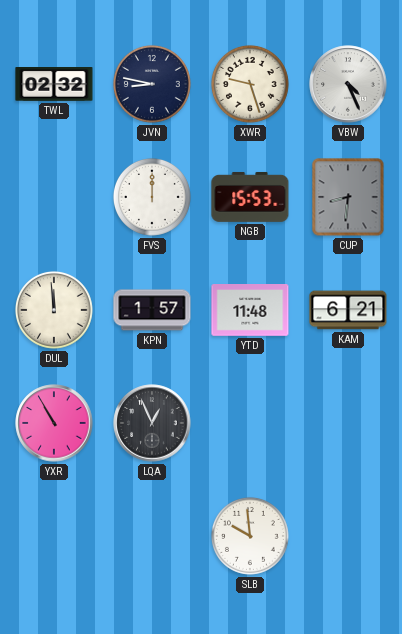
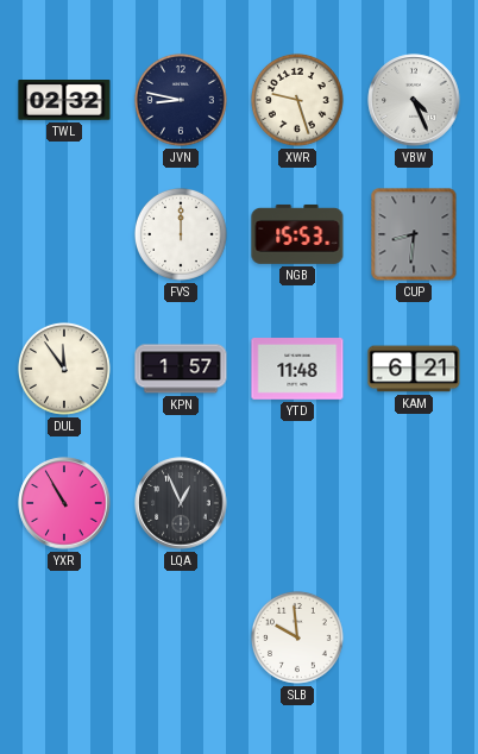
DUL: 11:59 -> 11:54
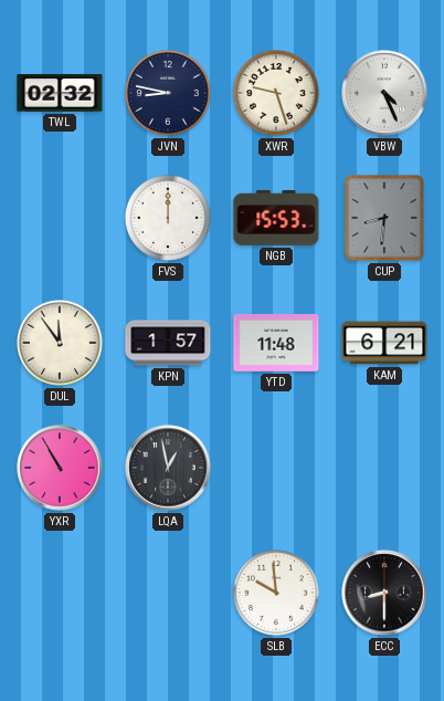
LQA: 12:56 -> 12:58
ECC: none -> 8:30
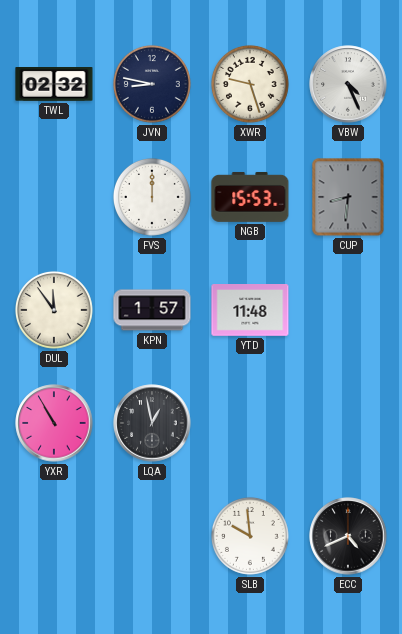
KAM: 6:21 -> none
ECC: 8:30 -> 4:41
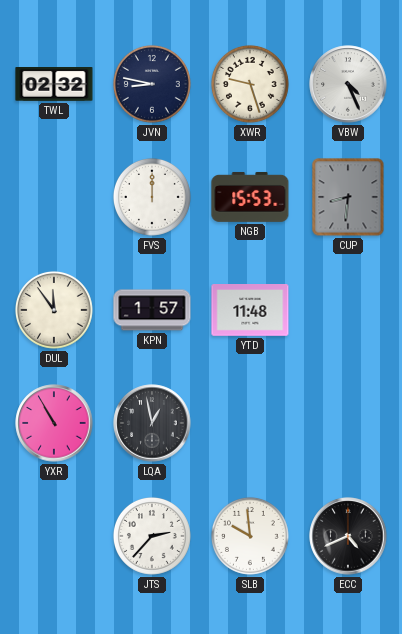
JTS: none -> 2:37
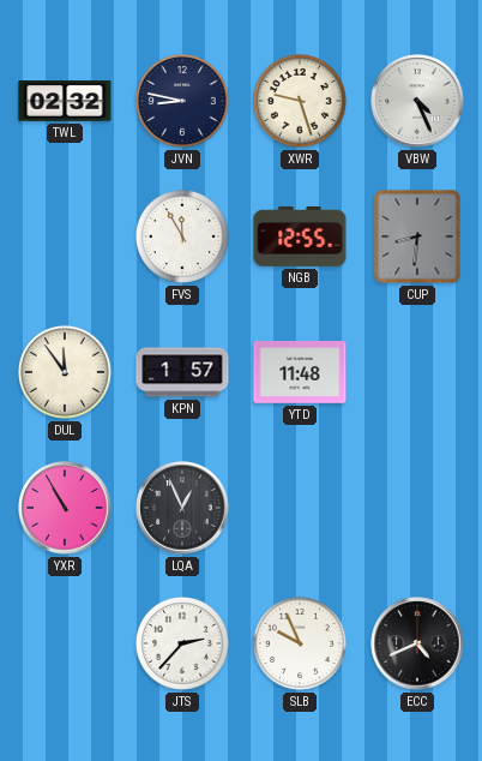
FVS: 12:00 -> 11:55
NGB: 15:53 -> 12:55
LQA: 12:58 -> 12:56
SLB: 9:59 -> 9:56
